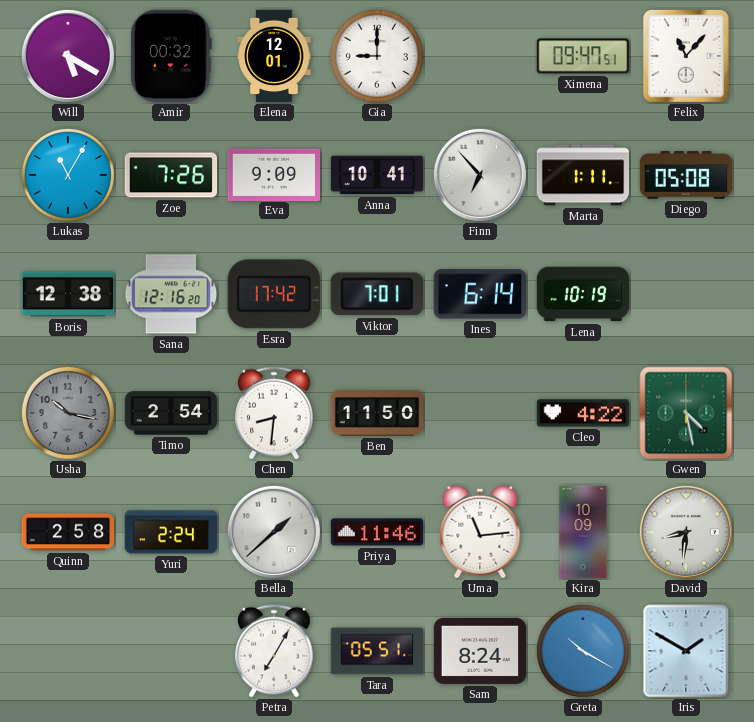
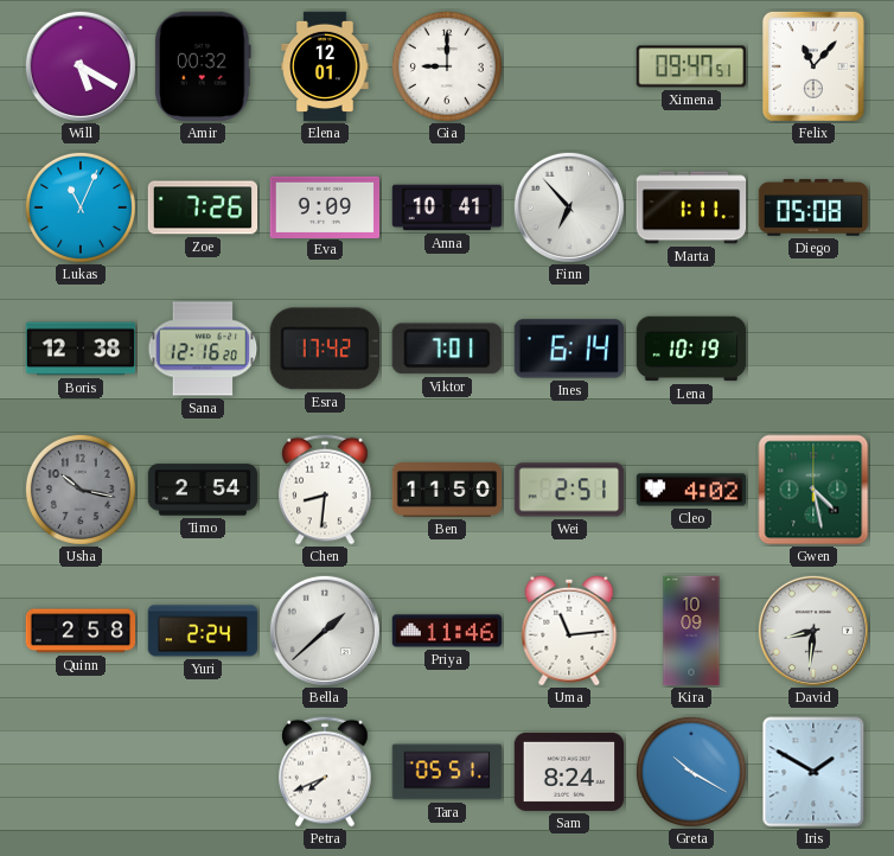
Lukas: 11:05 -> 11:04
Wei: none -> 2:51
Cleo: 4:22 -> 4:02
Petra: 7:05 -> 7:41
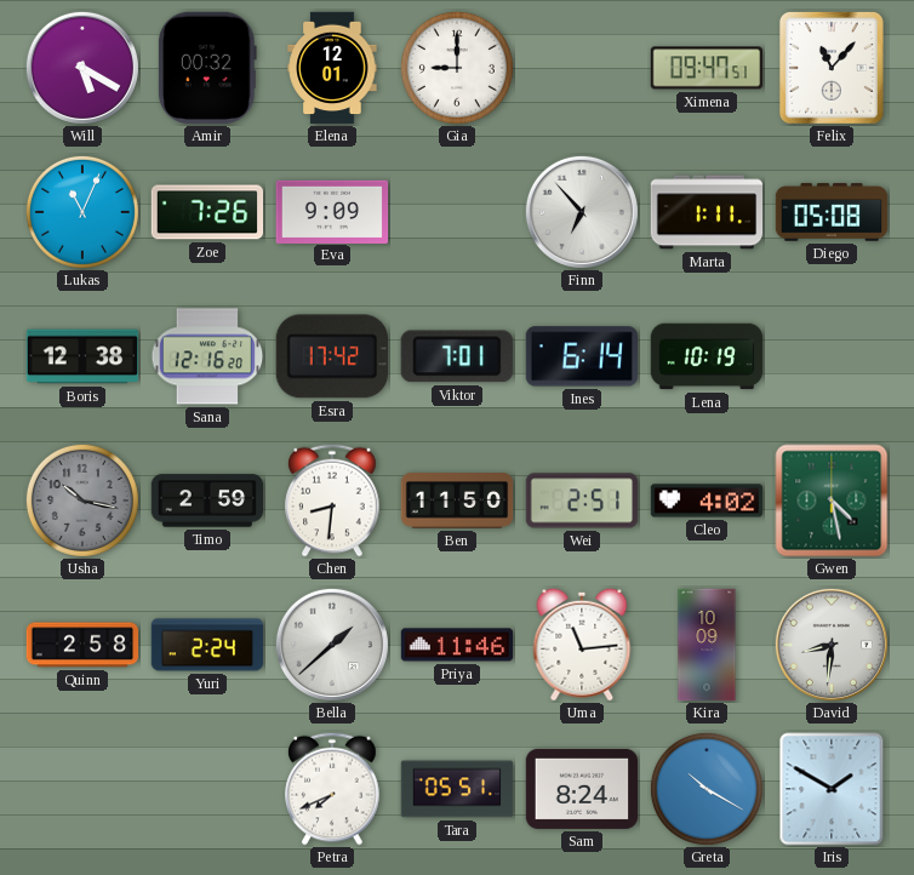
Anna: 10:41 -> none
Timo: 2:54 -> 2:59
